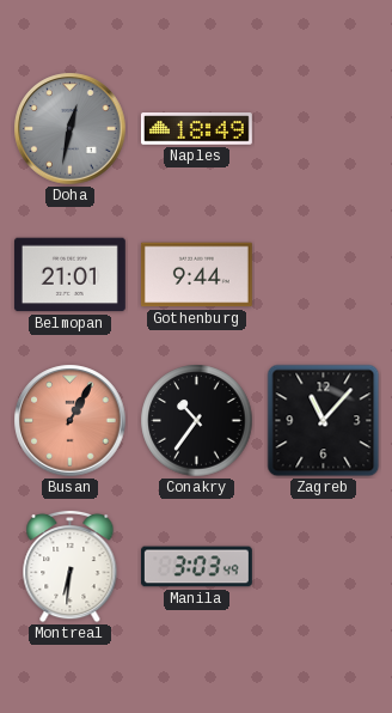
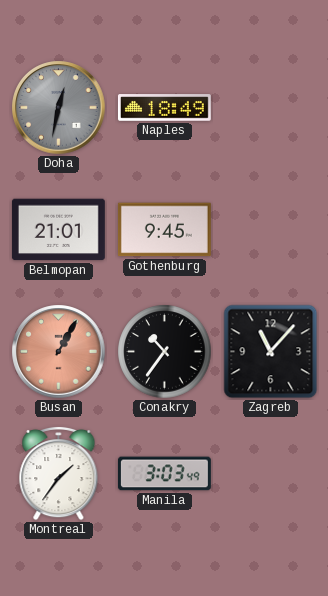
Gothenburg: 9:44 -> 9:45
Montreal: 6:31 -> 1:36
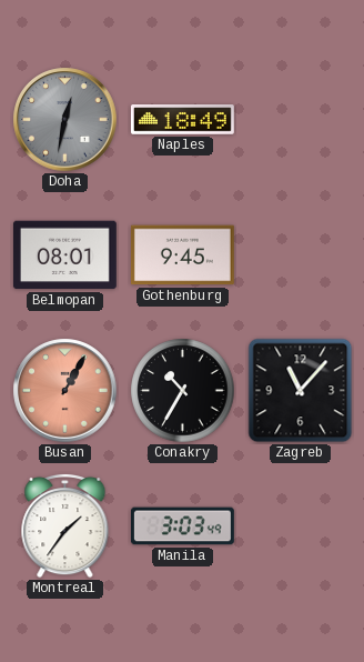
Belmopan: 21:01 -> 08:01
Conakry: 10:36 -> 10:35
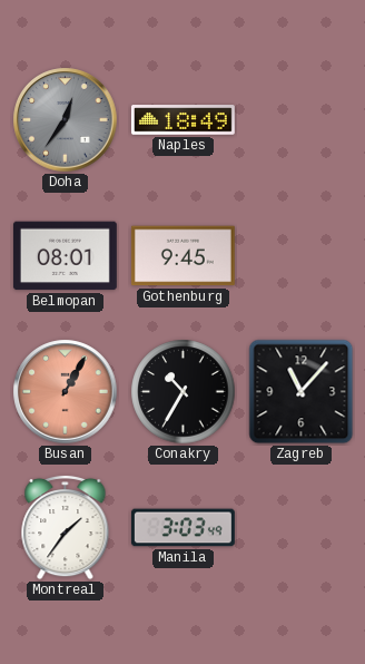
Doha: 12:32 -> 12:36
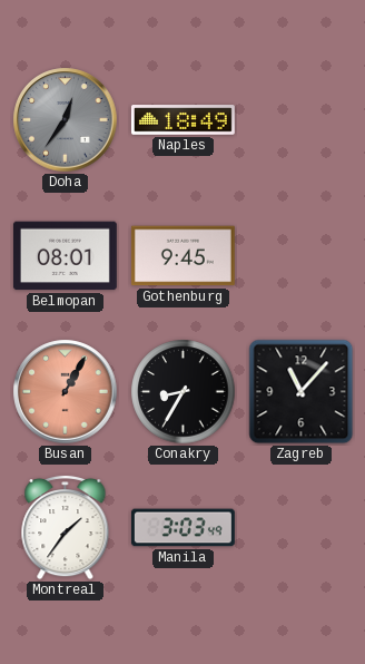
Conakry: 10:35 -> 8:35
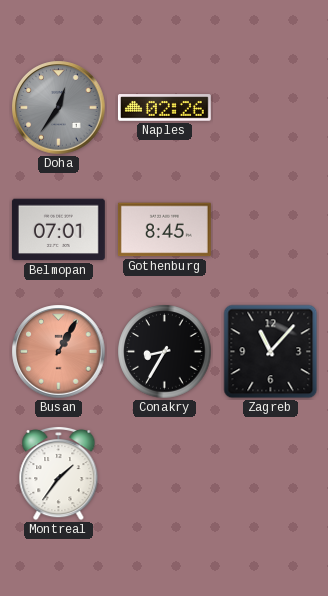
Naples: 18:49 -> 02:26
Belmopan: 08:01 -> 07:01
Gothenburg: 9:45 -> 8:45
Manila: 3:03 -> none
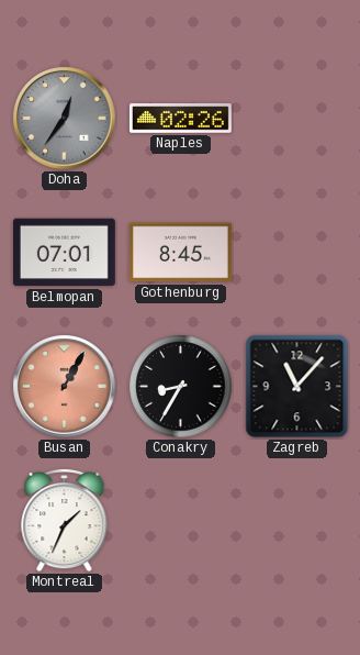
Montreal: 1:36 -> 1:34
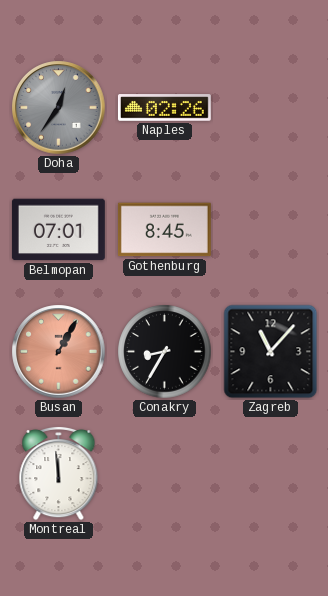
Montreal: 1:34 -> 11:59
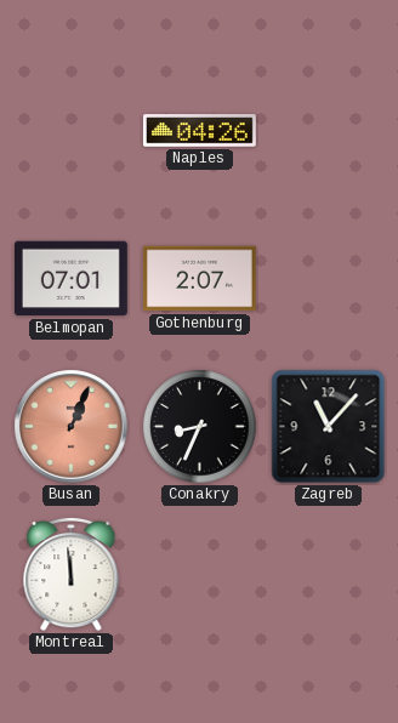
Doha: 12:36 -> none
Naples: 02:26 -> 04:26
Gothenburg: 8:45 -> 2:07
Busan: 1:05 -> 1:04
Conakry: 8:35 -> 8:34
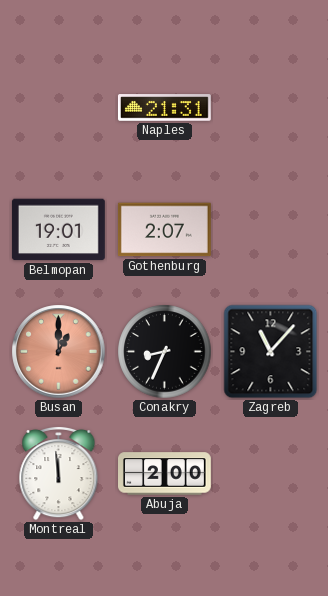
Naples: 04:26 -> 21:31
Belmopan: 07:01 -> 19:01
Busan: 1:04 -> 1:00
Abuja: none -> 2:00
